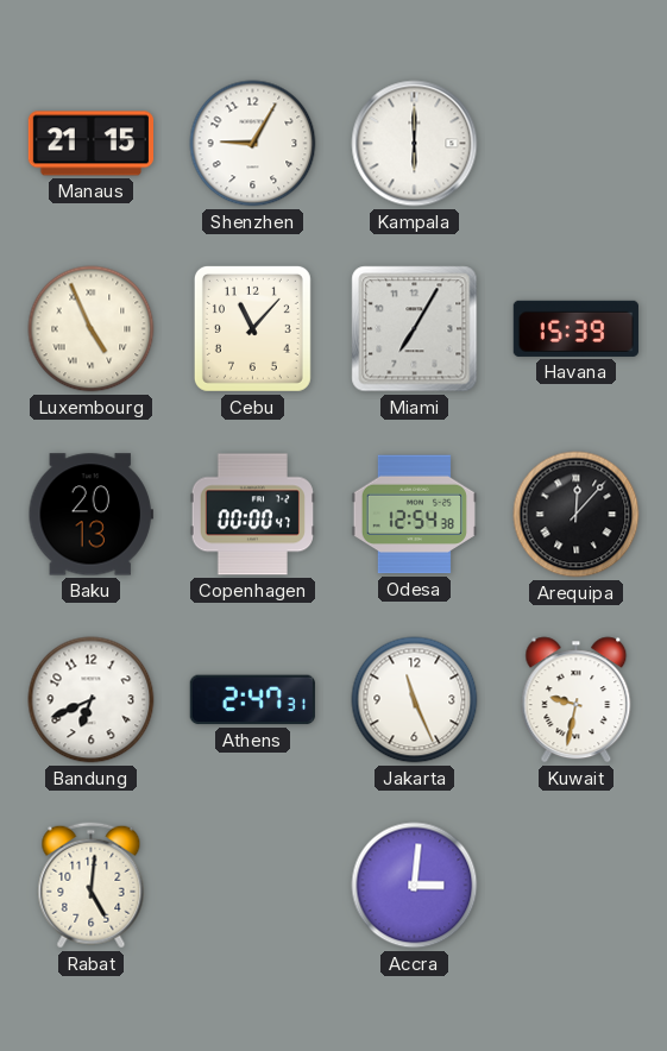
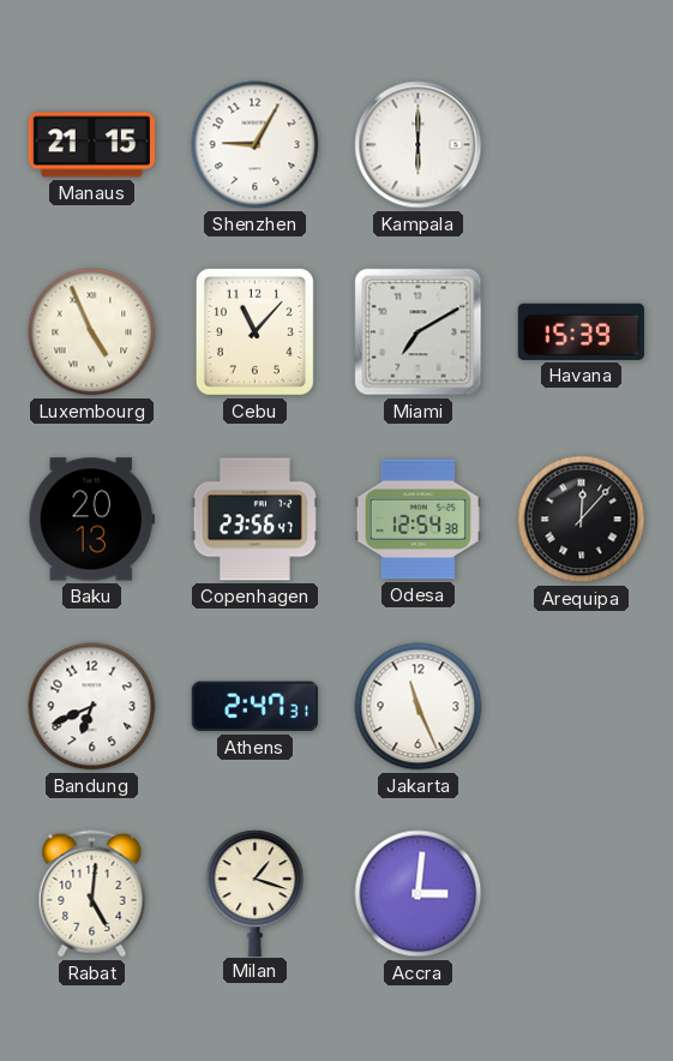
Miami: 7:05 -> 7:10
Copenhagen: 00:00 -> 23:56
Kuwait: 9:32 -> none
Milan: none -> 1:18
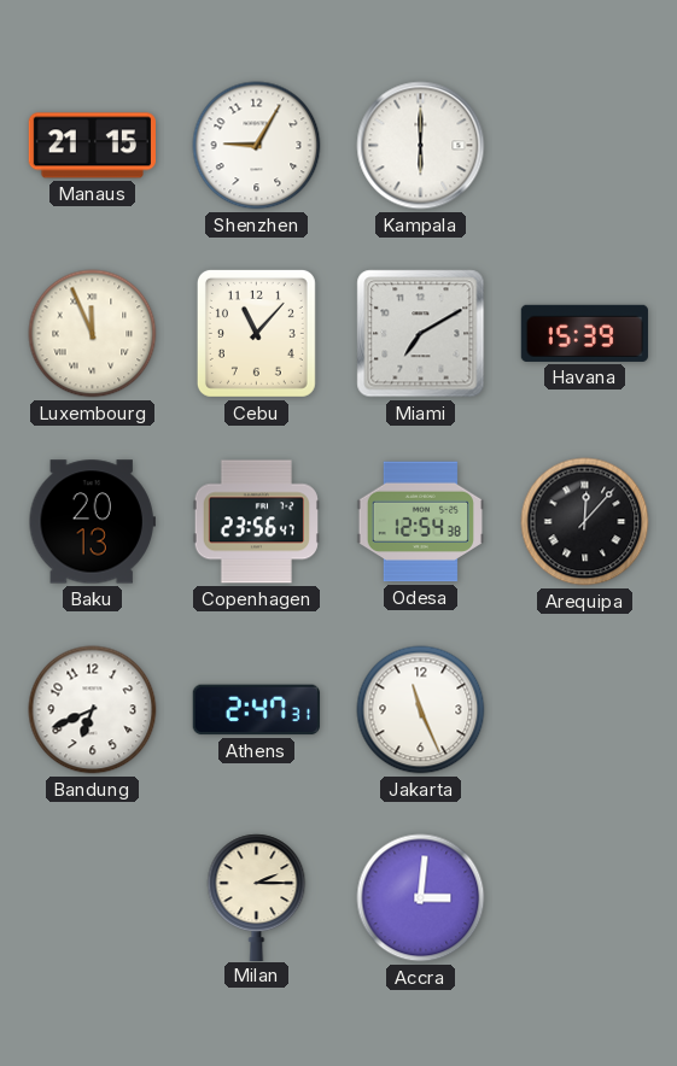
Luxembourg: 4:56 -> 11:56
Rabat: 5:01 -> none
Milan: 1:18 -> 2:15
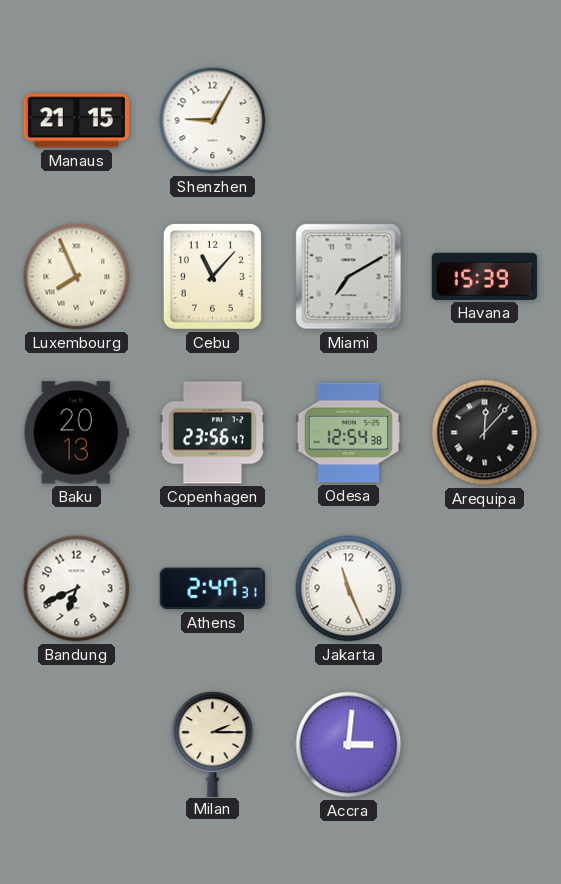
Kampala: 6:00 -> none
Luxembourg: 11:56 -> 7:56
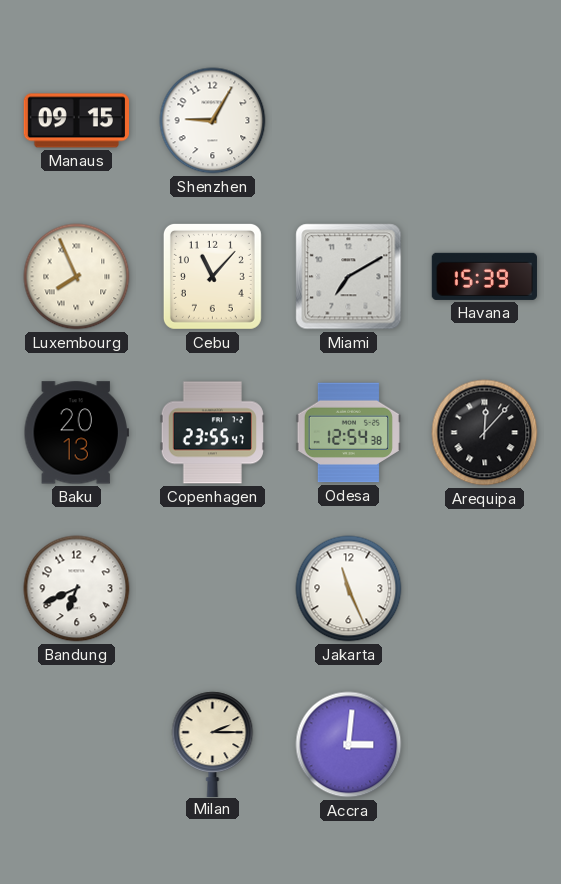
Manaus: 21:15 -> 09:15
Copenhagen: 23:56 -> 23:55
Athens: 2:47 -> none
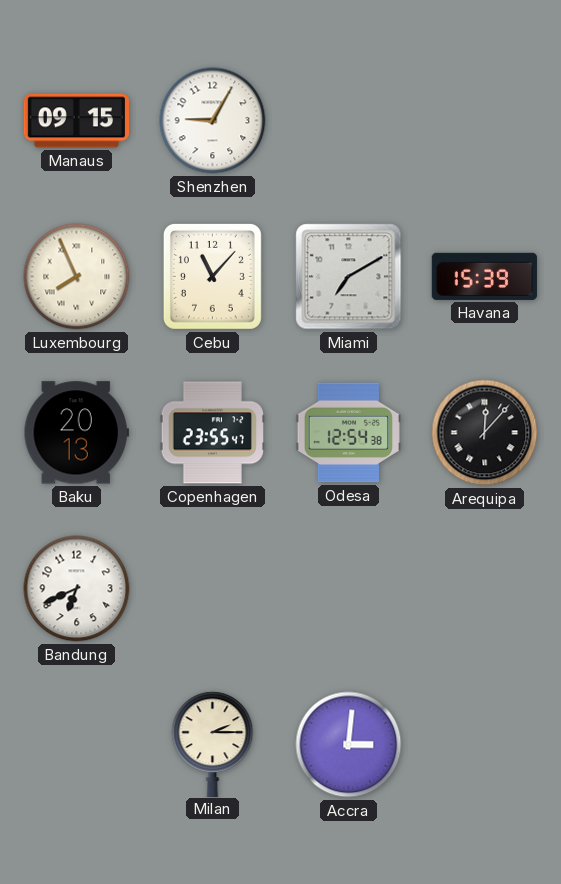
Jakarta: 11:26 -> none
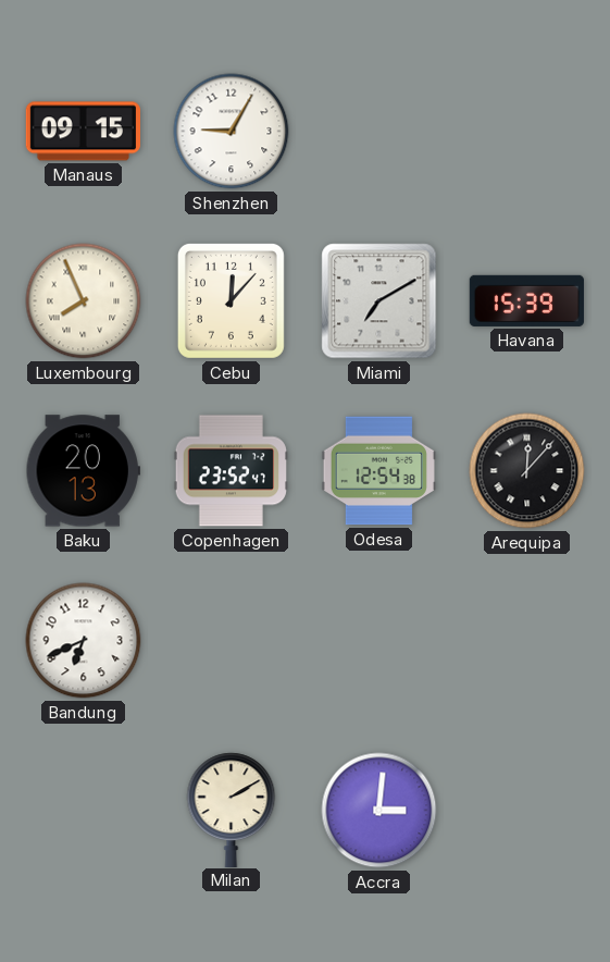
Cebu: 11:07 -> 12:07
Copenhagen: 23:55 -> 23:52
Milan: 2:15 -> 2:10
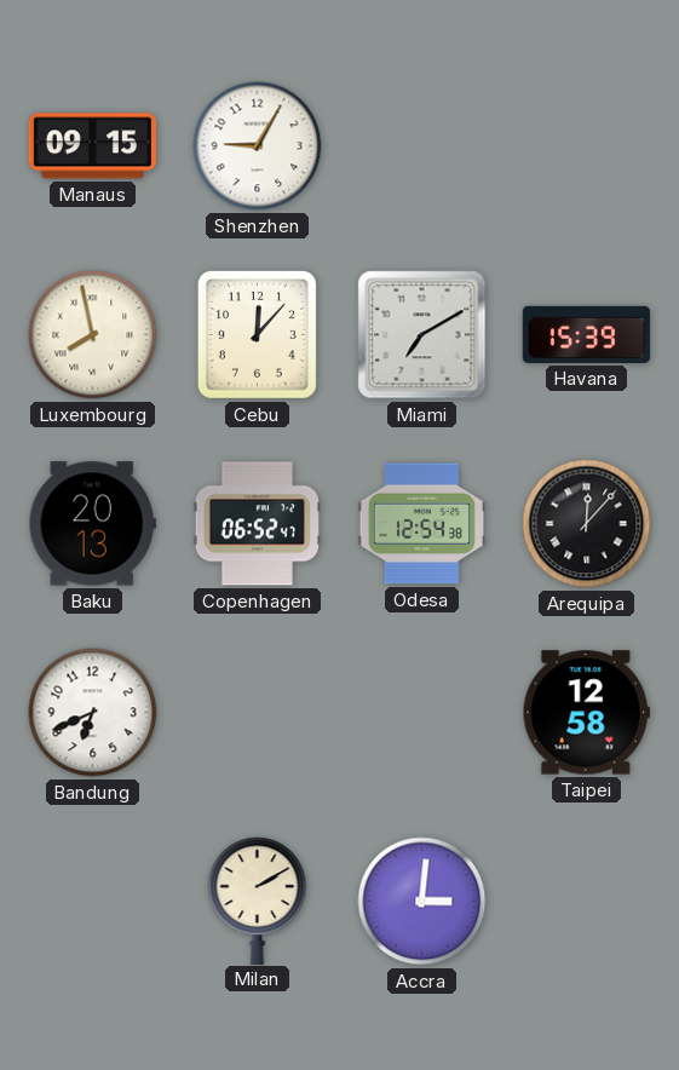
Luxembourg: 7:56 -> 7:58
Copenhagen: 23:52 -> 06:52
Taipei: none -> 12:58
